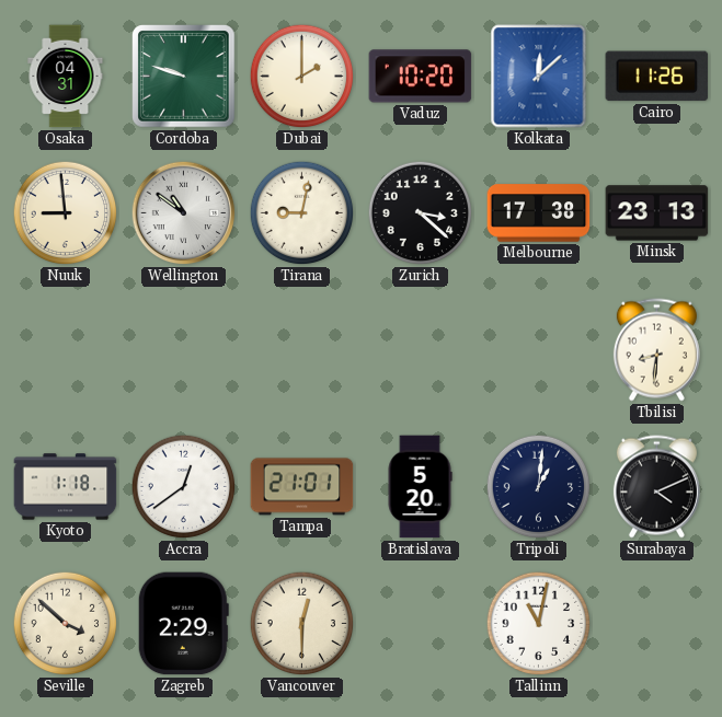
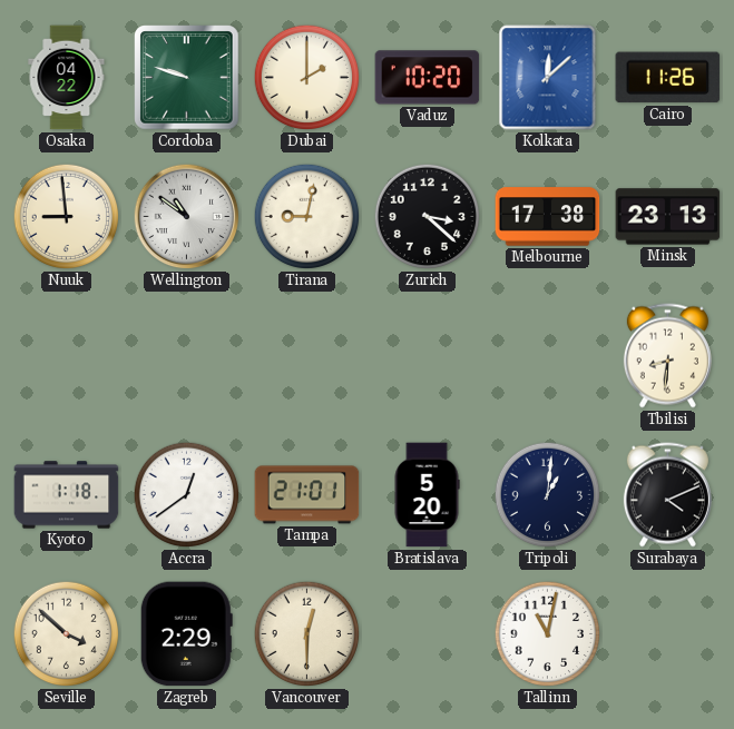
Osaka: 04:31 -> 04:22
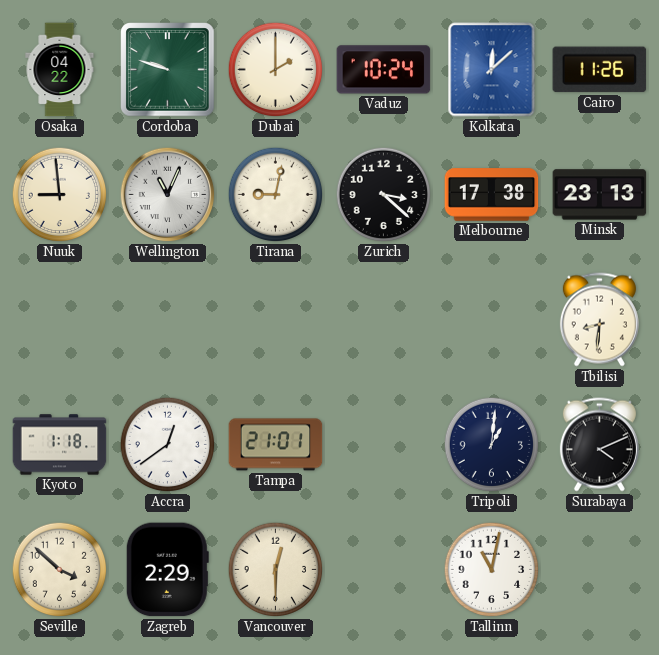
Vaduz: 10:20 -> 10:24
Wellington: 10:51 -> 11:04
Bratislava: 5:20 -> none
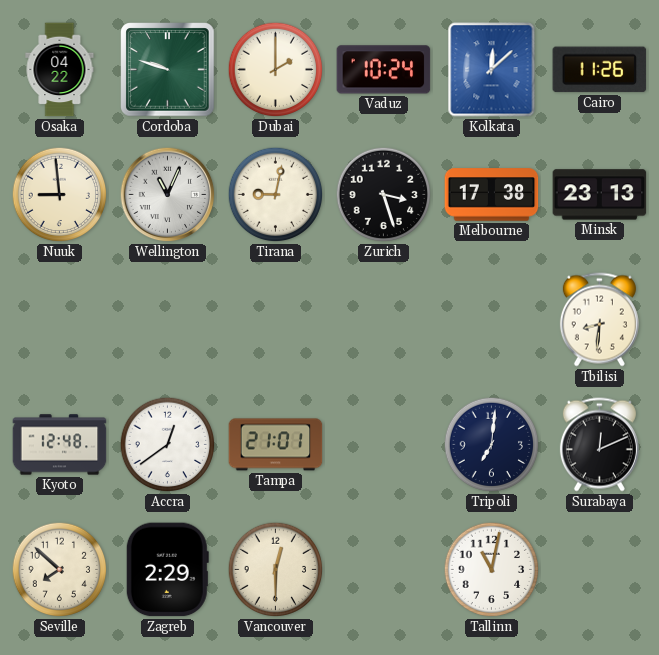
Zurich: 3:22 -> 3:27
Kyoto: 1:18 -> 12:48
Tripoli: 1:01 -> 7:01
Surabaya: 4:11 -> 12:11
Seville: 3:52 -> 7:52
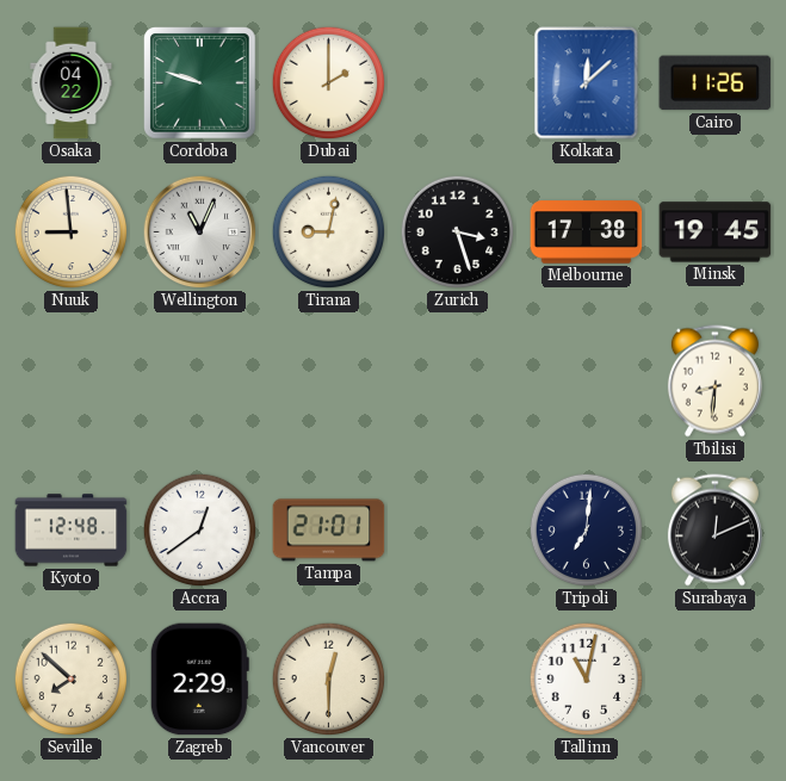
Vaduz: 10:24 -> none
Minsk: 23:13 -> 19:45
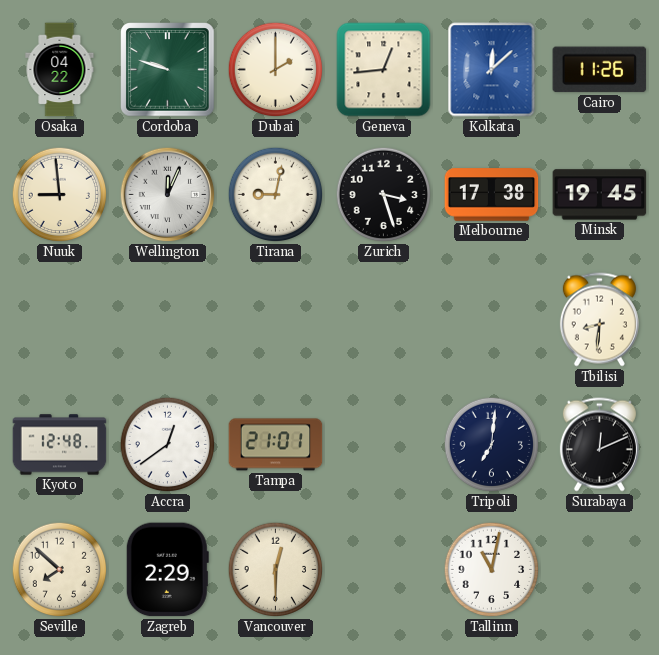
Geneva: none -> 12:44
Wellington: 11:04 -> 12:04
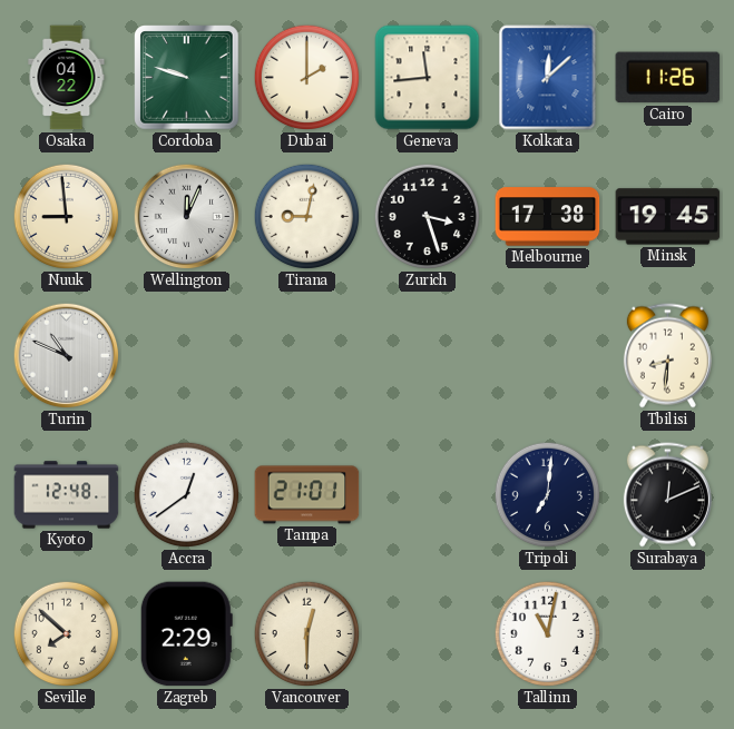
Geneva: 12:44 -> 11:44
Turin: none -> 10:49
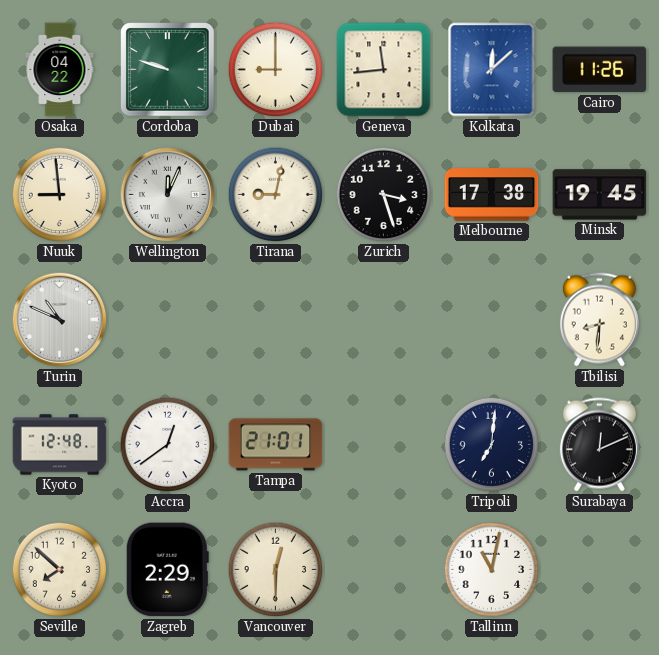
Dubai: 2:00 -> 9:00
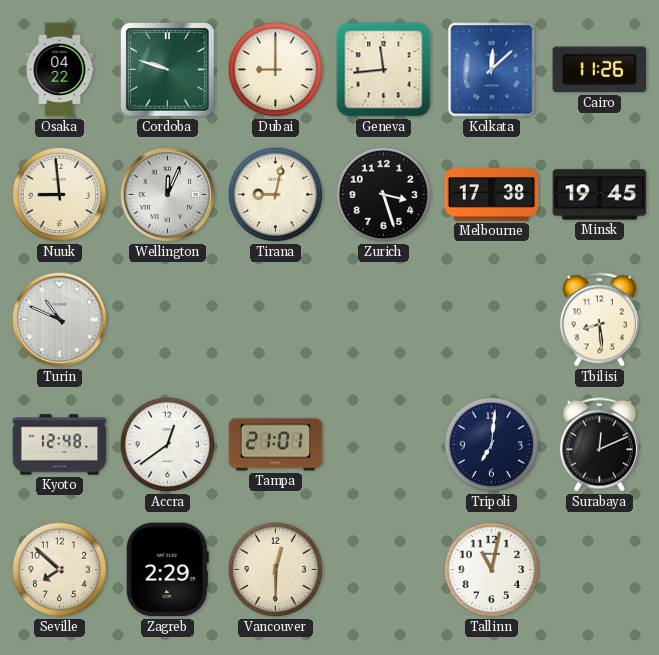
Tbilisi: 8:31 -> 8:29
